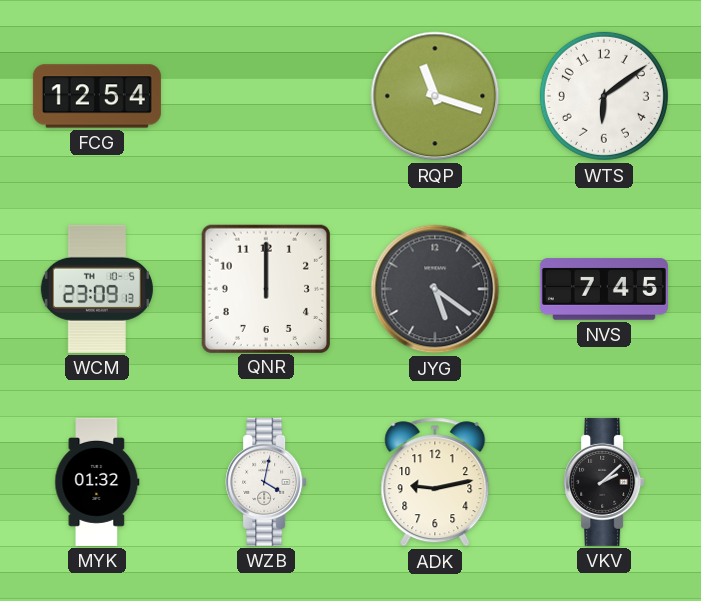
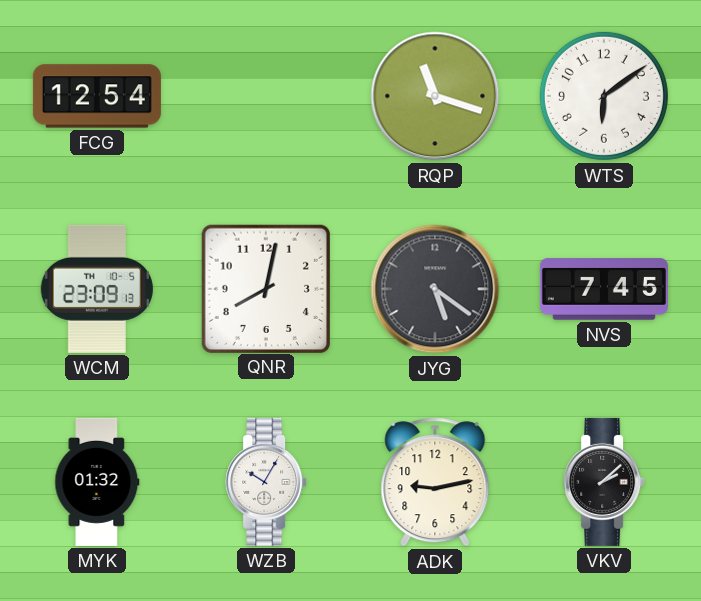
QNR: 12:00 -> 8:02
WZB: 4:02 -> 10:05
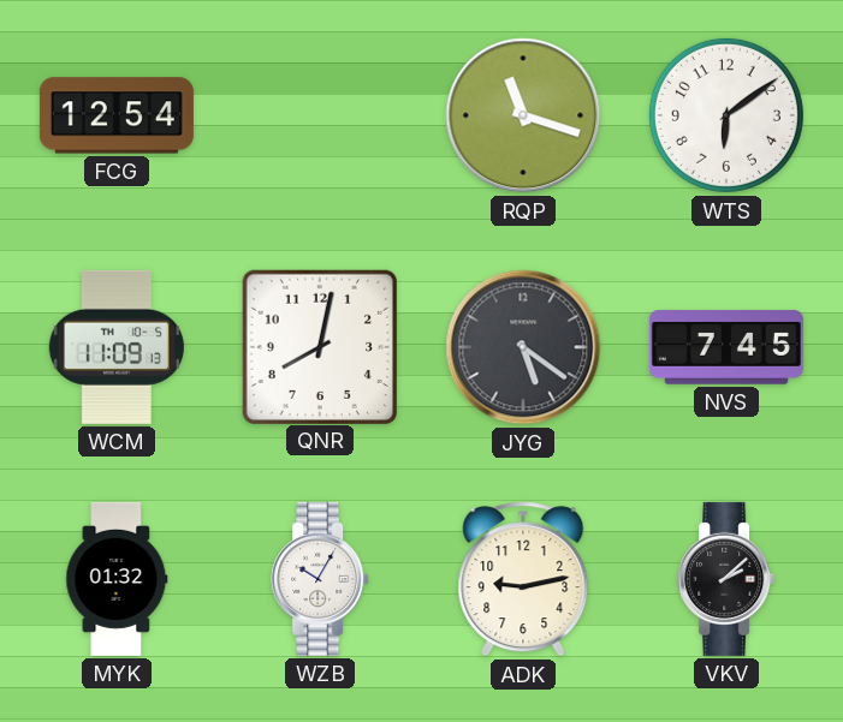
WCM: 23:09 -> 11:09
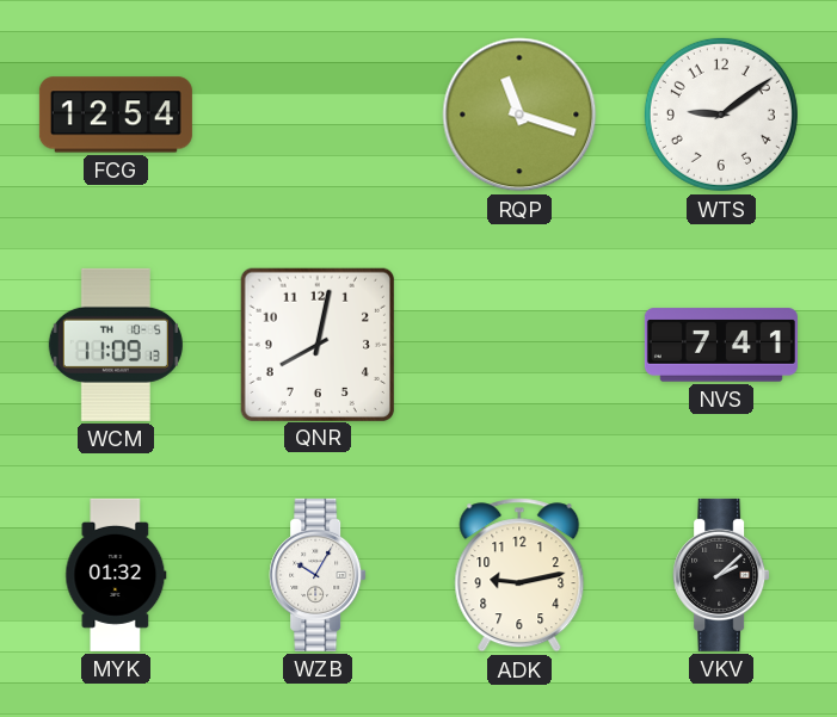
WTS: 6:09 -> 9:09
JYG: 5:21 -> none
NVS: 7:45 -> 7:41
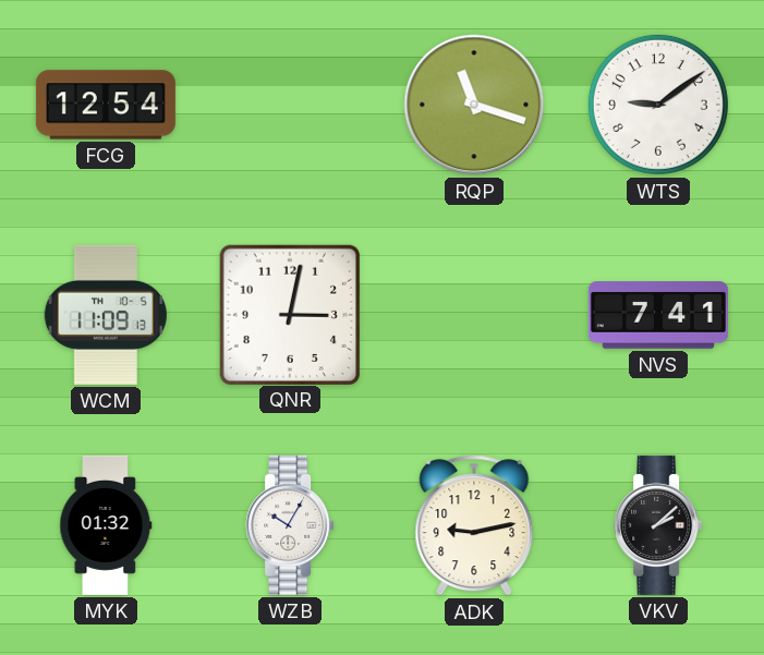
QNR: 8:02 -> 3:02
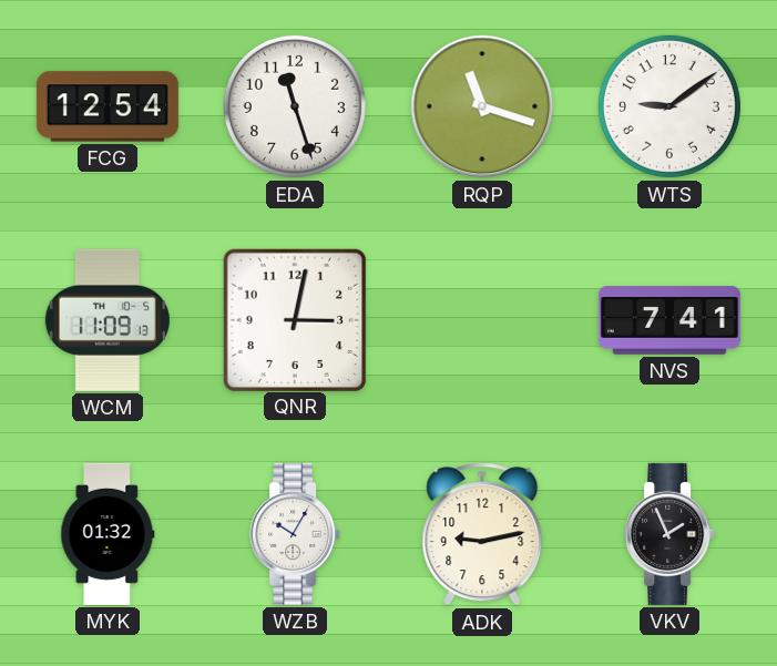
EDA: none -> 11:27
VKV: 2:08 -> 1:56
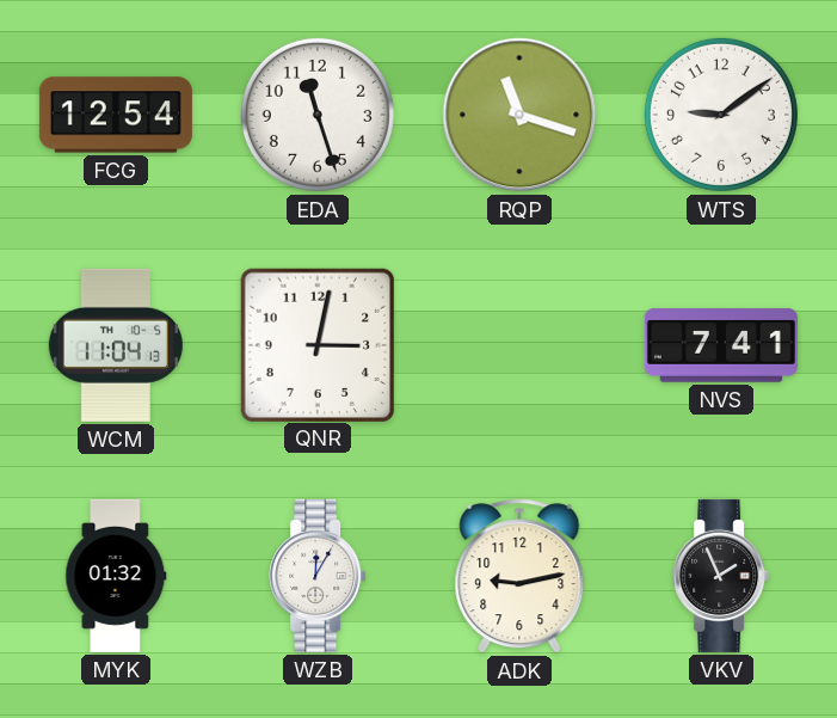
WCM: 11:09 -> 11:04
WZB: 10:05 -> 12:05
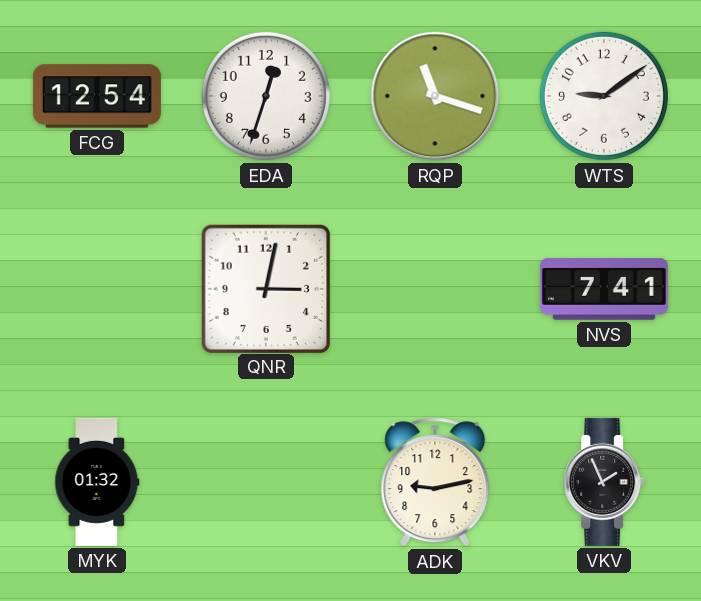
EDA: 11:27 -> 12:33
WCM: 11:04 -> none
WZB: 12:05 -> none
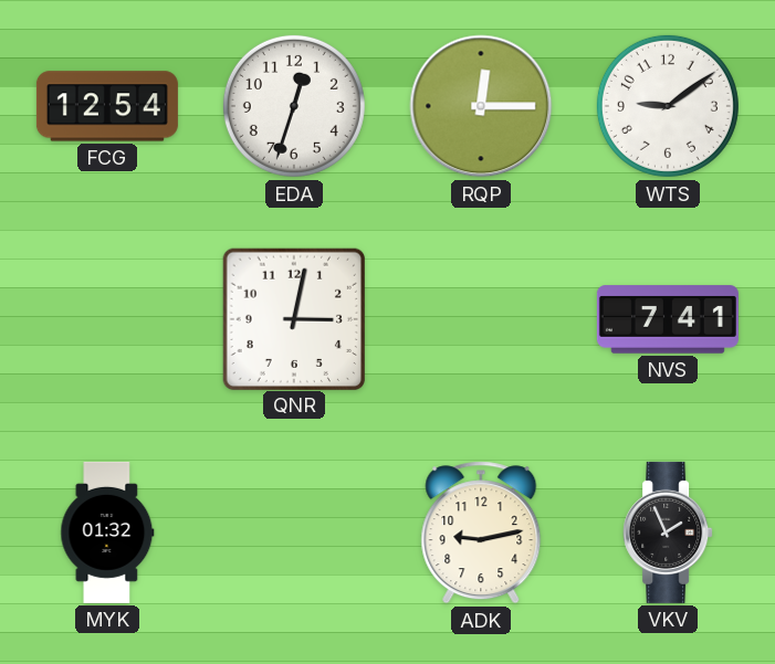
RQP: 11:18 -> 12:15
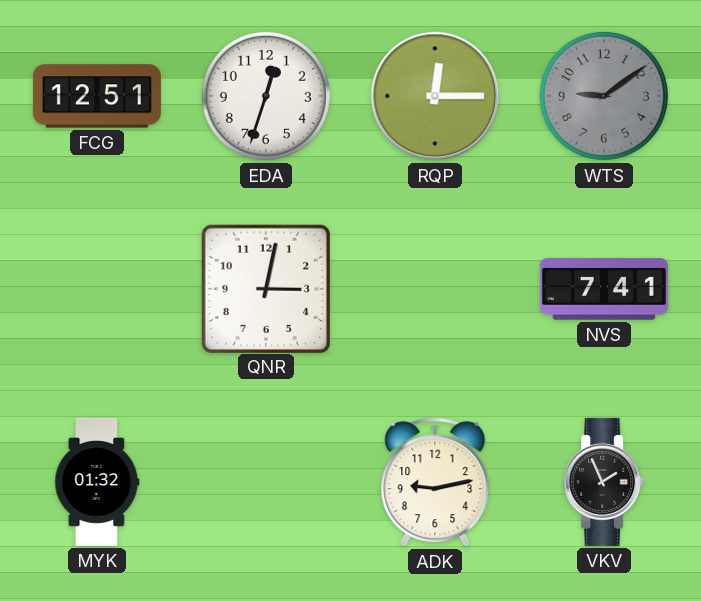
FCG: 12:54 -> 12:51
WTS dial: white -> grey
